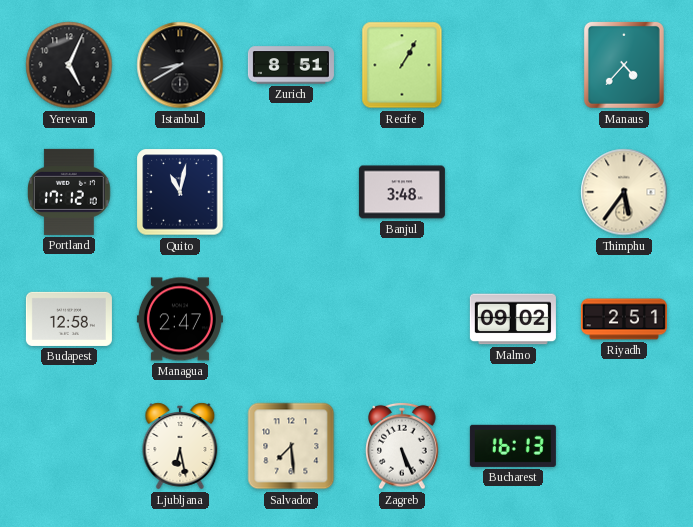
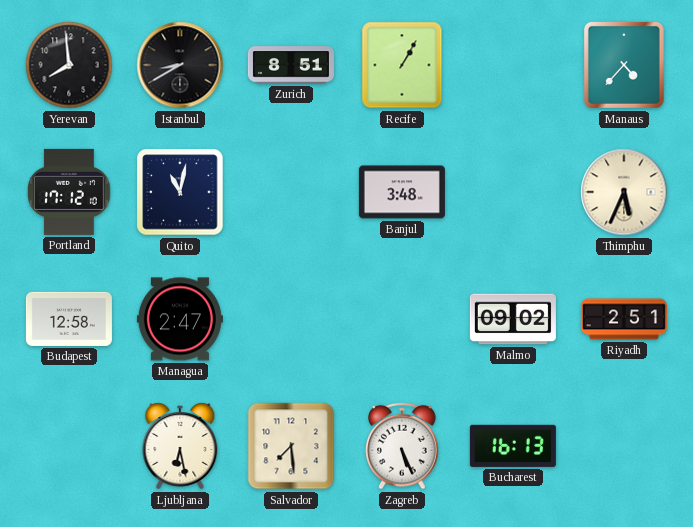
Yerevan: 5:04 -> 7:59
Thimphu: 5:36 -> 5:34
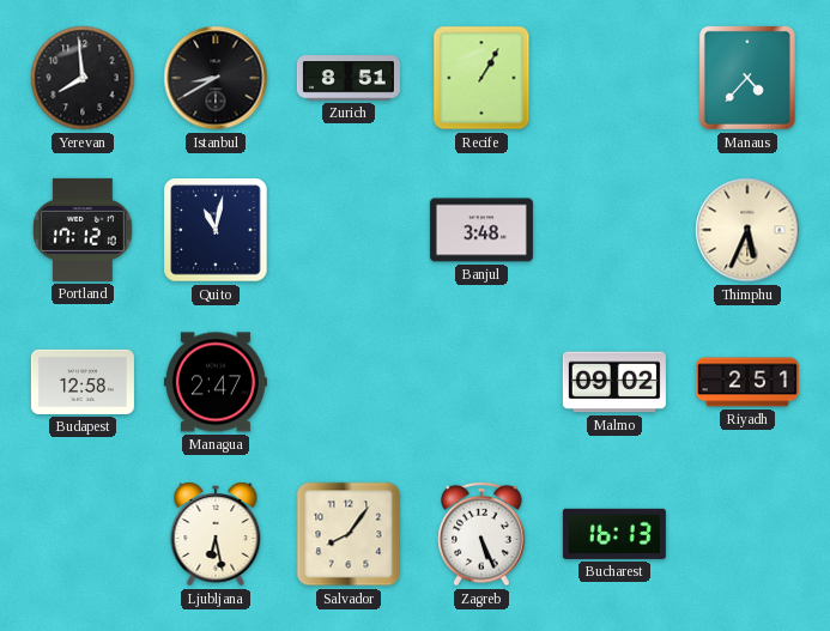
Salvador: 7:29 -> 8:06
